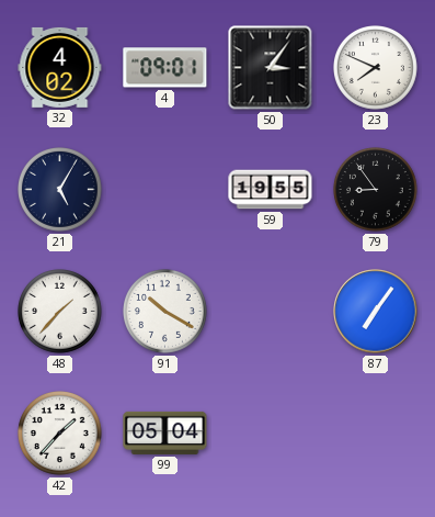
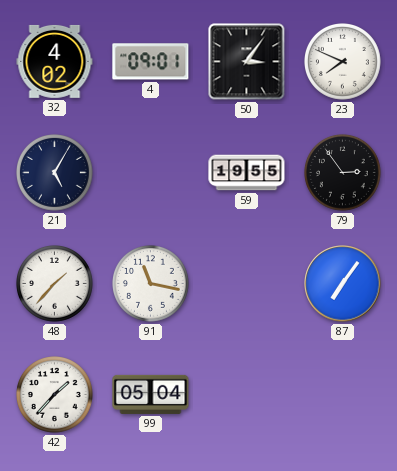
79: 8:54 -> 2:54
91: 10:20 -> 11:17
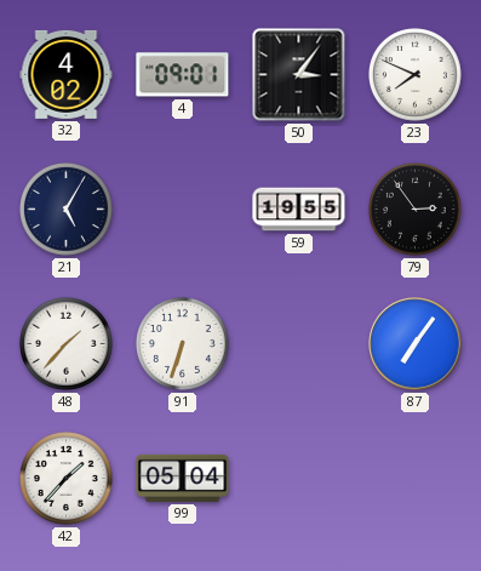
91: 11:17 -> 6:33
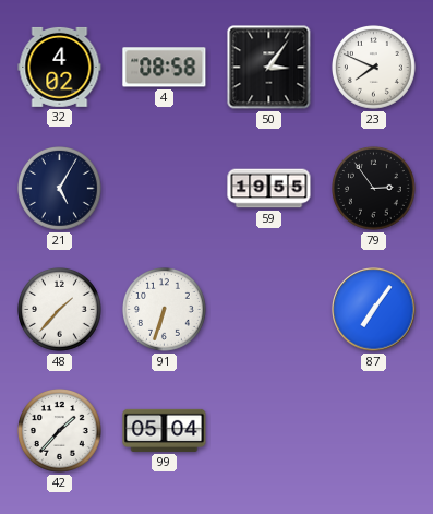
4: 09:01 -> 08:58
